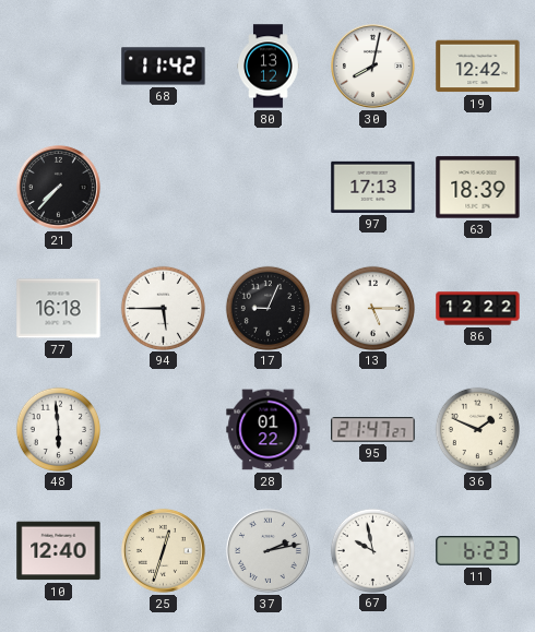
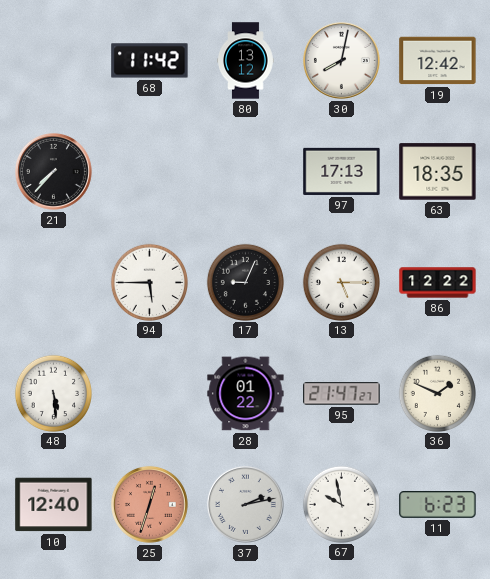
63: 18:39 -> 18:35
77: 16:18 -> none
48: 5:59 -> 5:29
25 dial: cream -> salmon
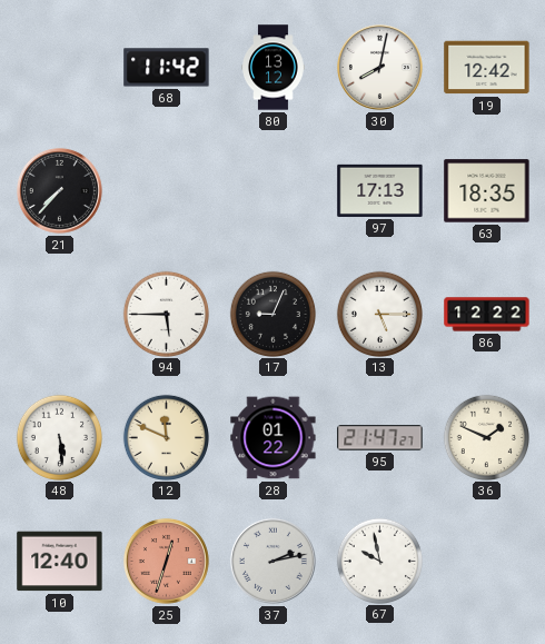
12: none -> 11:49
11: 6:23 -> none
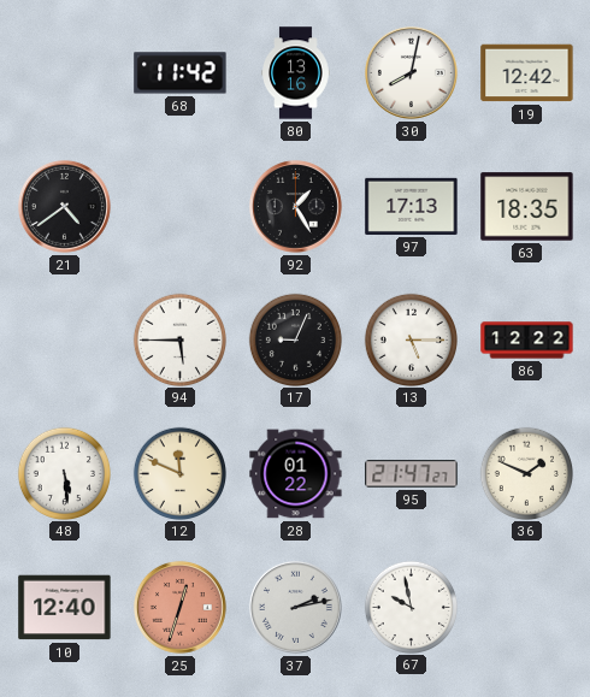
80: 13:12 -> 13:16
21: 7:37 -> 4:39
92: none -> 1:25
